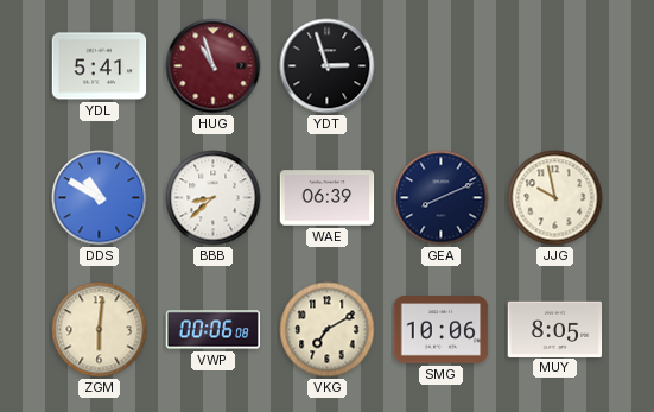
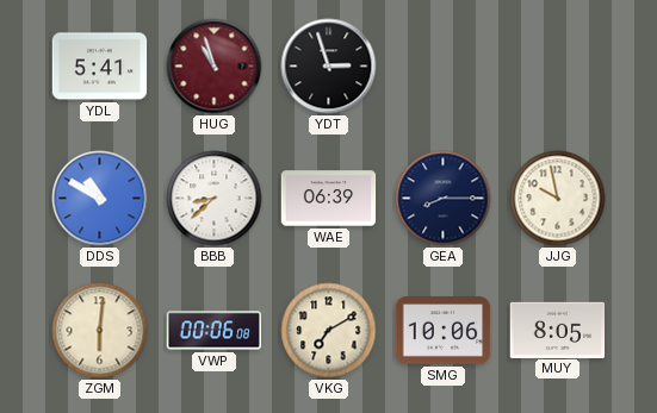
GEA: 8:11 -> 8:15
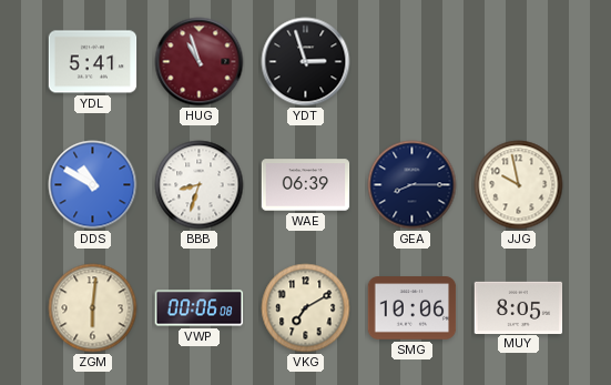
BBB: 8:38 -> 8:33
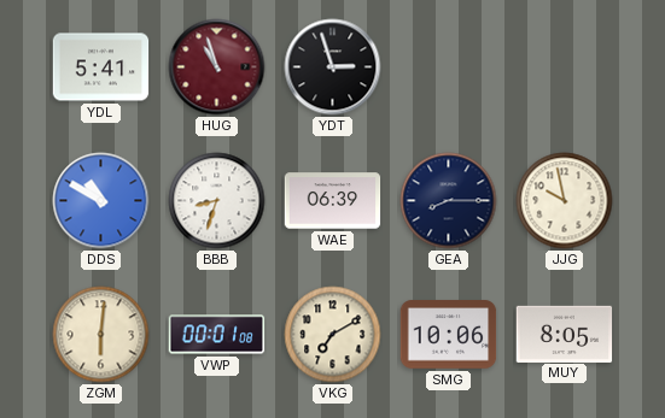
VWP: 00:06 -> 00:01
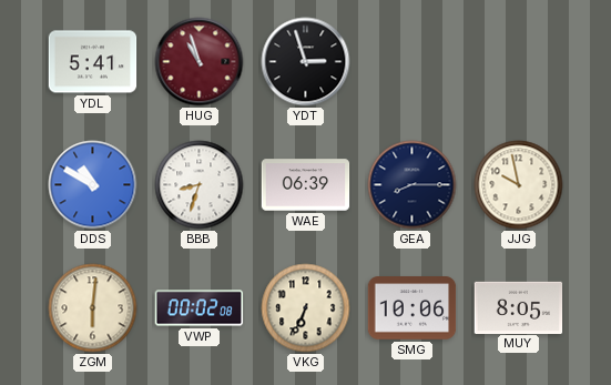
VWP: 00:01 -> 00:02
VKG: 7:10 -> 6:34
